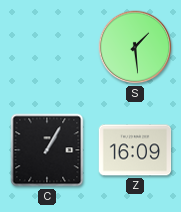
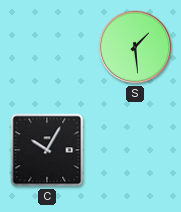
C: 1:05 -> 10:05
Z: 16:09 -> none
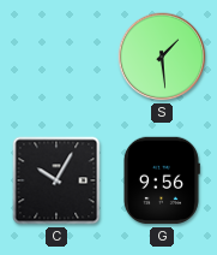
G: none -> 9:56
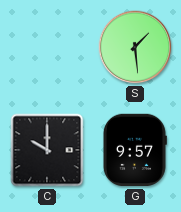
C: 10:05 -> 10:00
G: 9:56 -> 9:57
